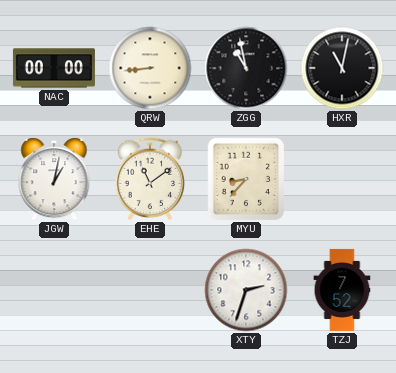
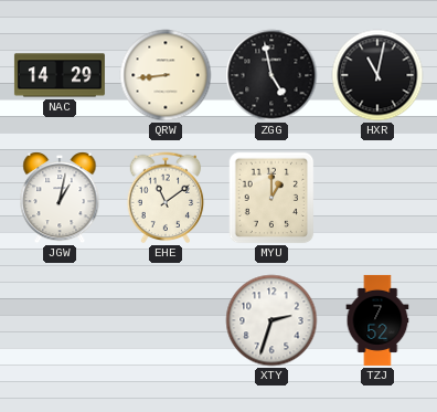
NAC: 00:00 -> 14:29
ZGG: 10:58 -> 4:58
MYU: 8:37 -> 1:00
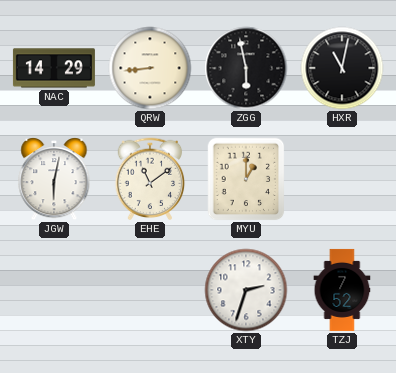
ZGG: 4:58 -> 5:58
JGW: 1:02 -> 6:02
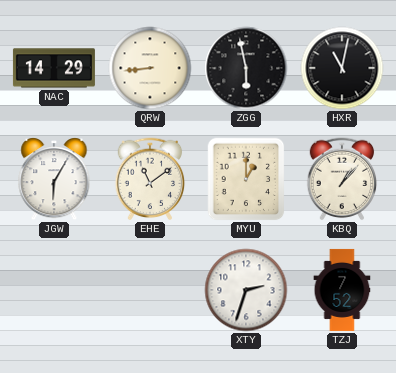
JGW: 6:02 -> 6:05
KBQ: none -> 1:07
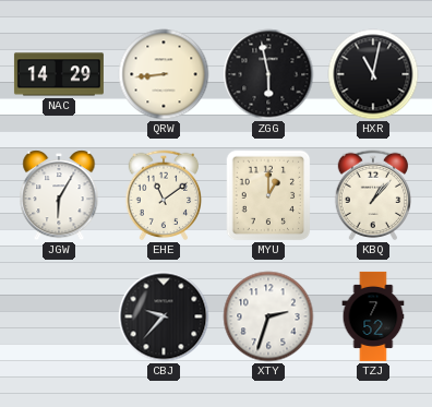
CBJ: none -> 9:37
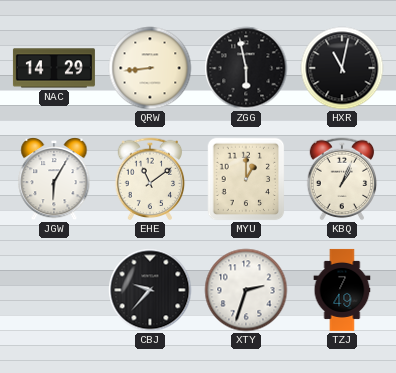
KBQ: 1:07 -> 1:04
TZJ: 7:52 -> 7:49
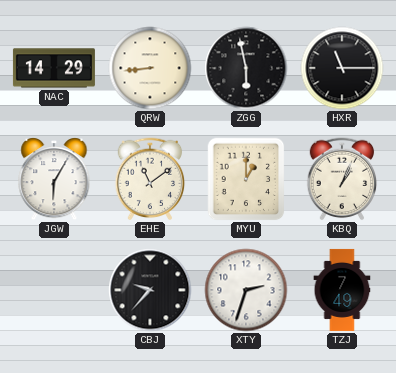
HXR: 11:02 -> 11:15
